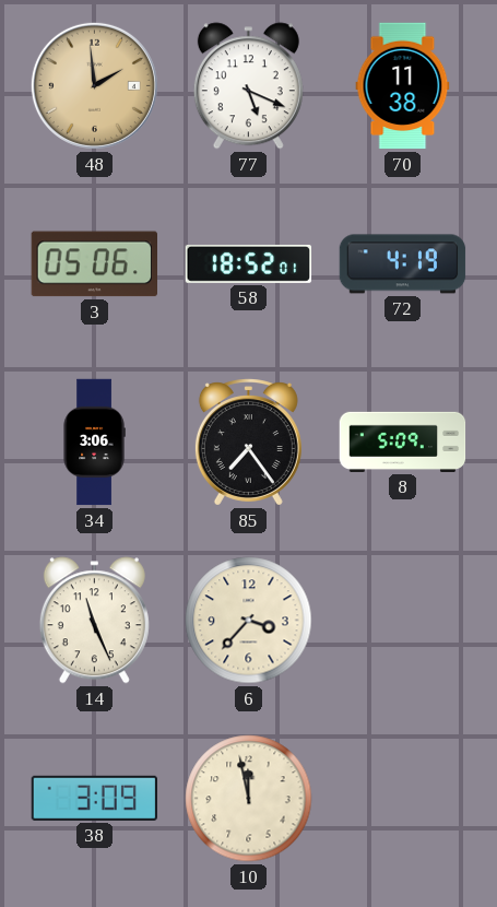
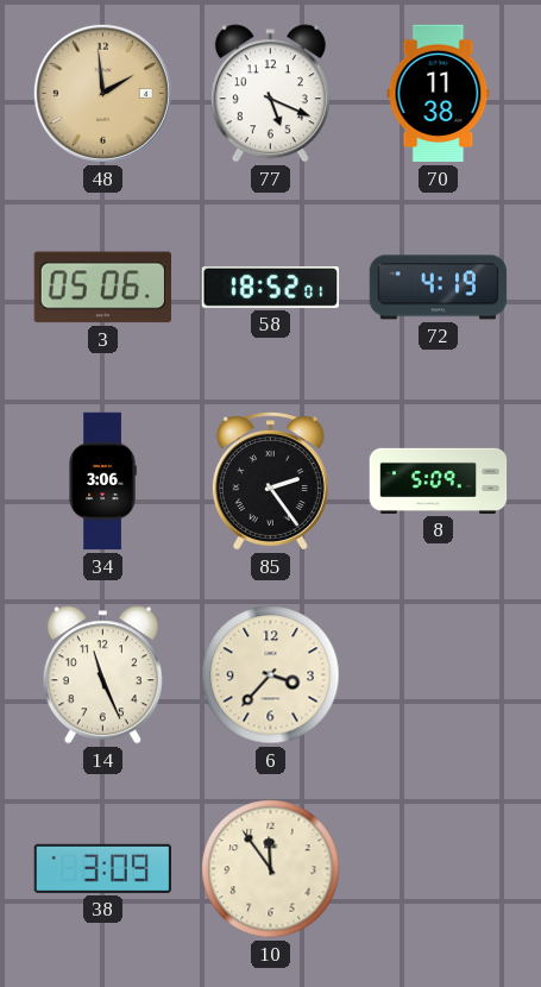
85: 7:24 -> 2:24
10: 11:58 -> 11:54
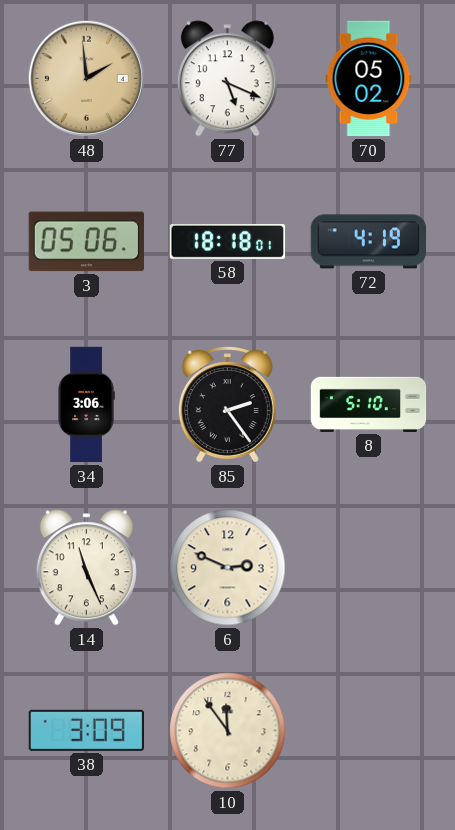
70: 11:38 -> 05:02
58: 18:52 -> 18:18
8: 5:09 -> 5:10
6: 3:37 -> 2:49
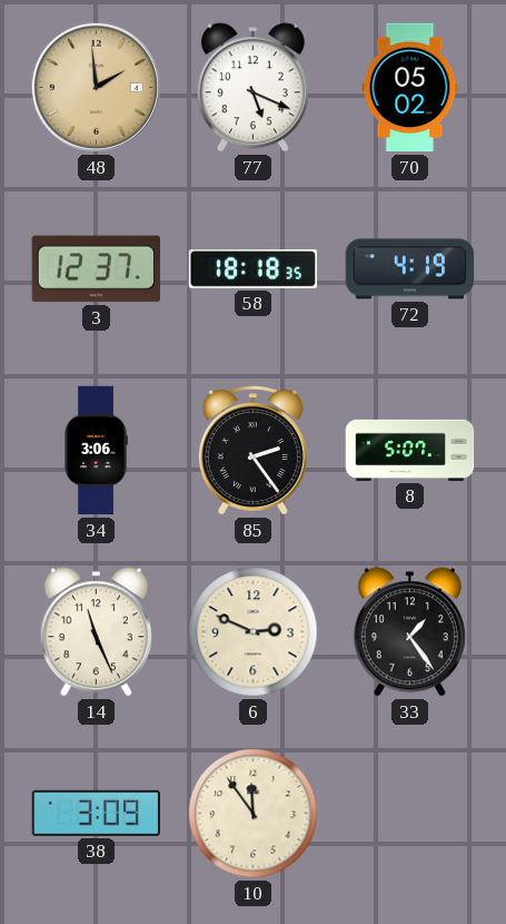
3: 05:06 -> 12:37
58: 18:18:01 -> 18:18:35
8: 5:10 -> 5:07
33: none -> 1:24
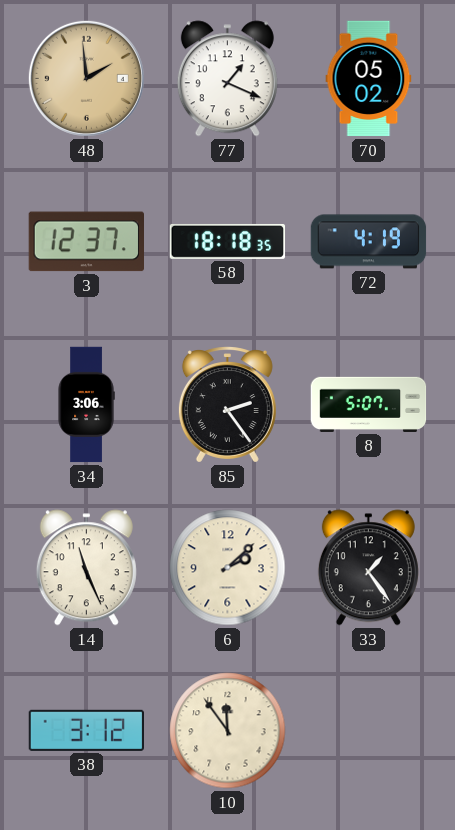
77: 5:19 -> 1:19
6: 2:49 -> 2:08
38: 3:09 -> 3:12
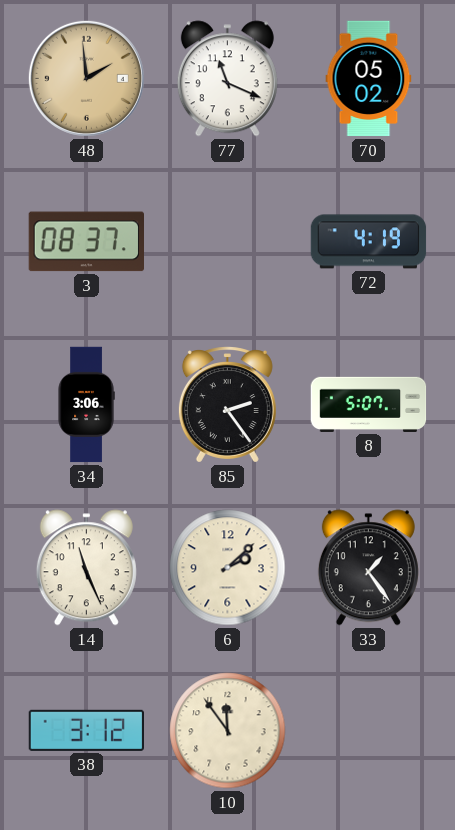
77: 1:19 -> 11:19
3: 12:37 -> 08:37
58: 18:18 -> none
